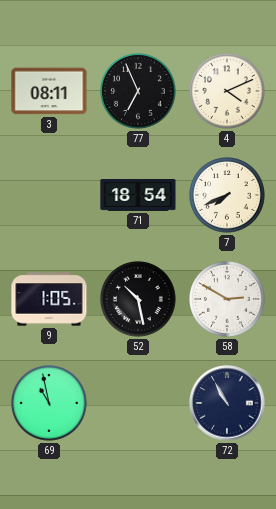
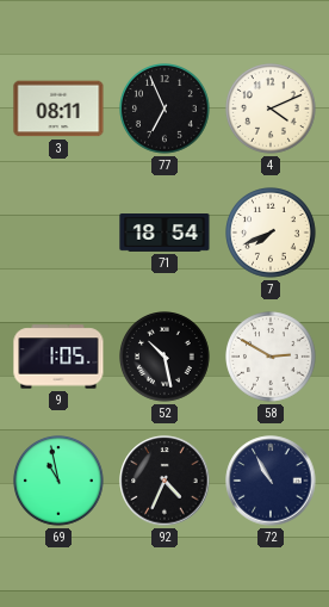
92: none -> 4:34
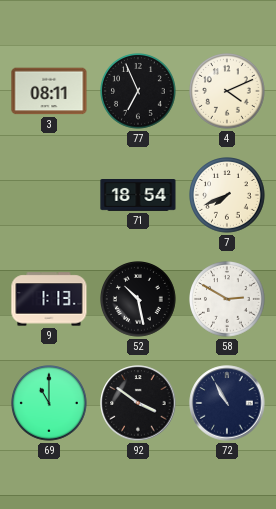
9: 1:05 -> 1:13
69: 10:58 -> 11:00
92: 4:34 -> 3:51
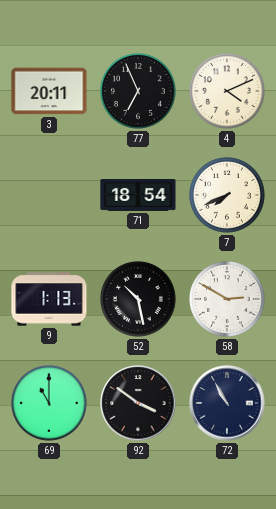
3: 08:11 -> 20:11
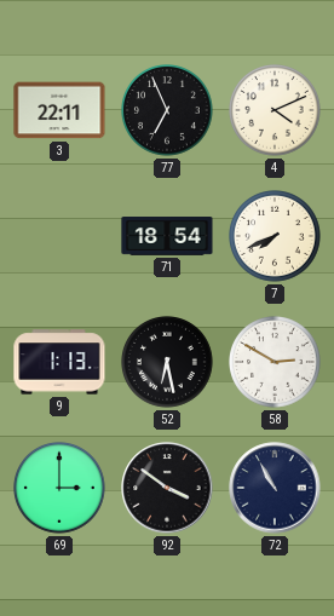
3: 20:11 -> 22:11
52: 10:28 -> 6:28
69: 11:00 -> 3:00
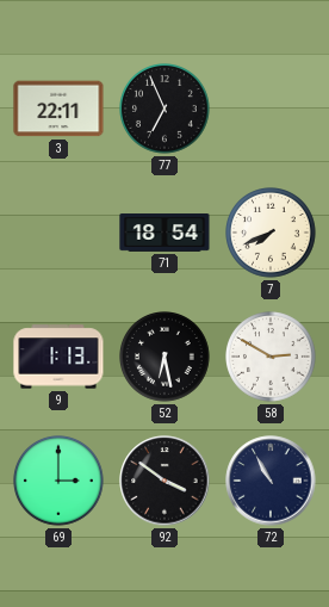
4: 4:11 -> none
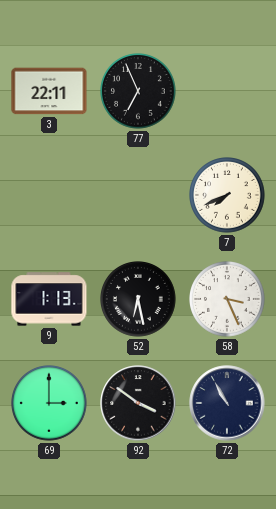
71: 18:54 -> none
58: 2:50 -> 3:26
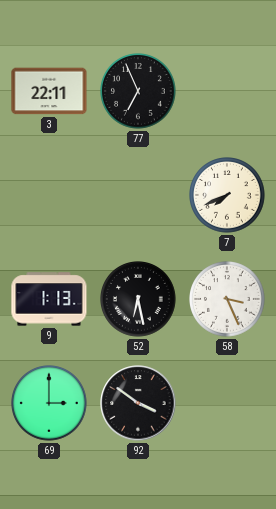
72: 10:55 -> none
